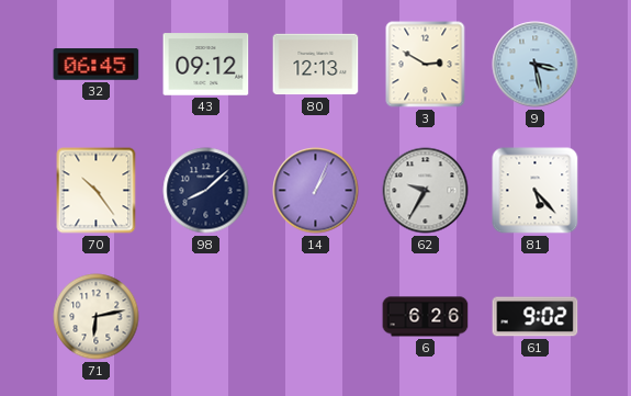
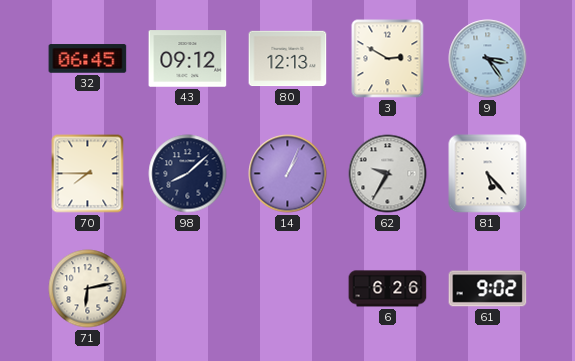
9: 3:28 -> 3:24
70: 10:24 -> 7:45
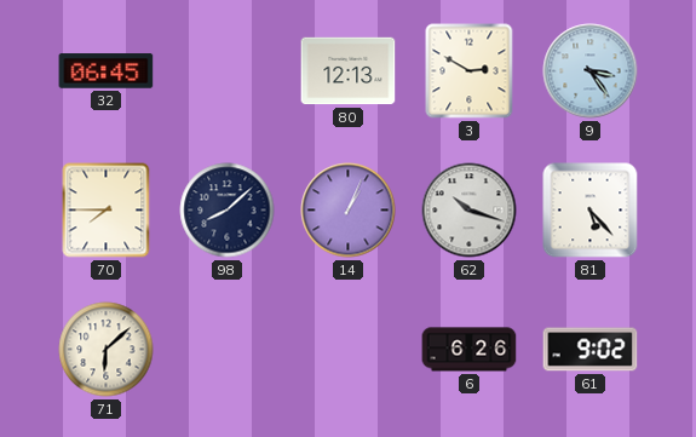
43: 09:12 -> none
62: 9:35 -> 10:18
71: 6:13 -> 6:08
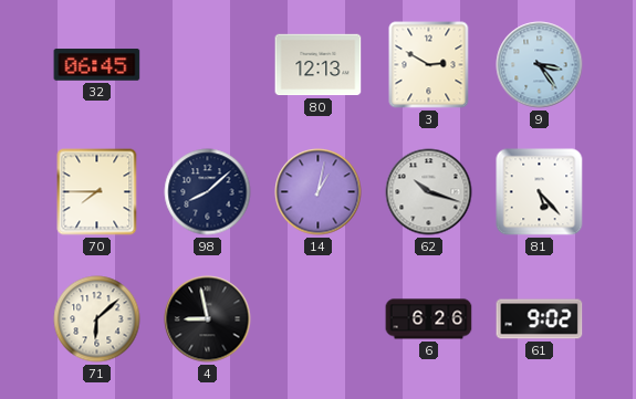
14: 1:04 -> 1:02
4: none -> 8:58
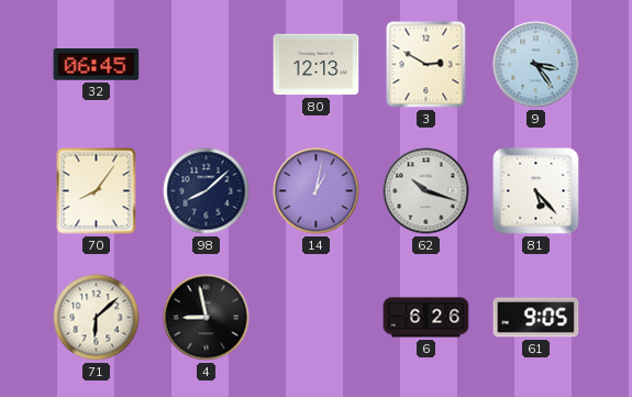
70: 7:45 -> 8:06
61: 9:02 -> 9:05
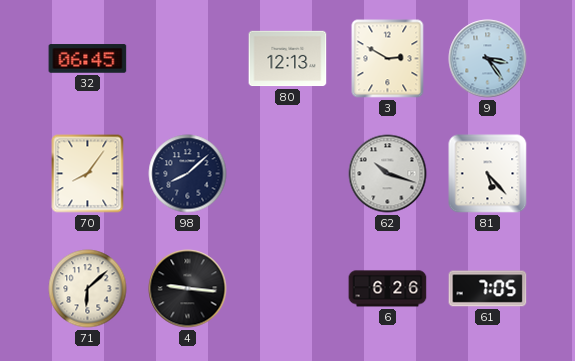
14: 1:02 -> none
4: 8:58 -> 9:16
61: 9:05 -> 7:05
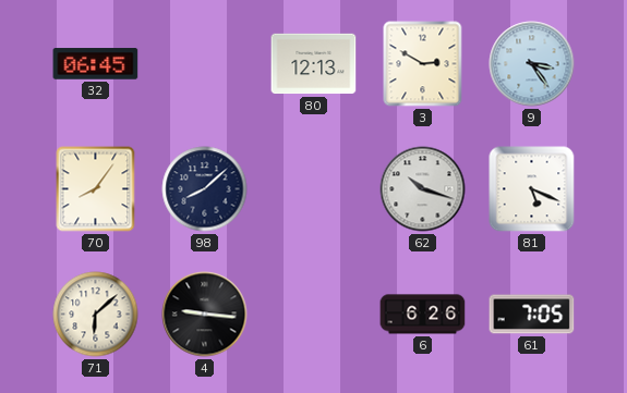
81: 5:23 -> 5:19
